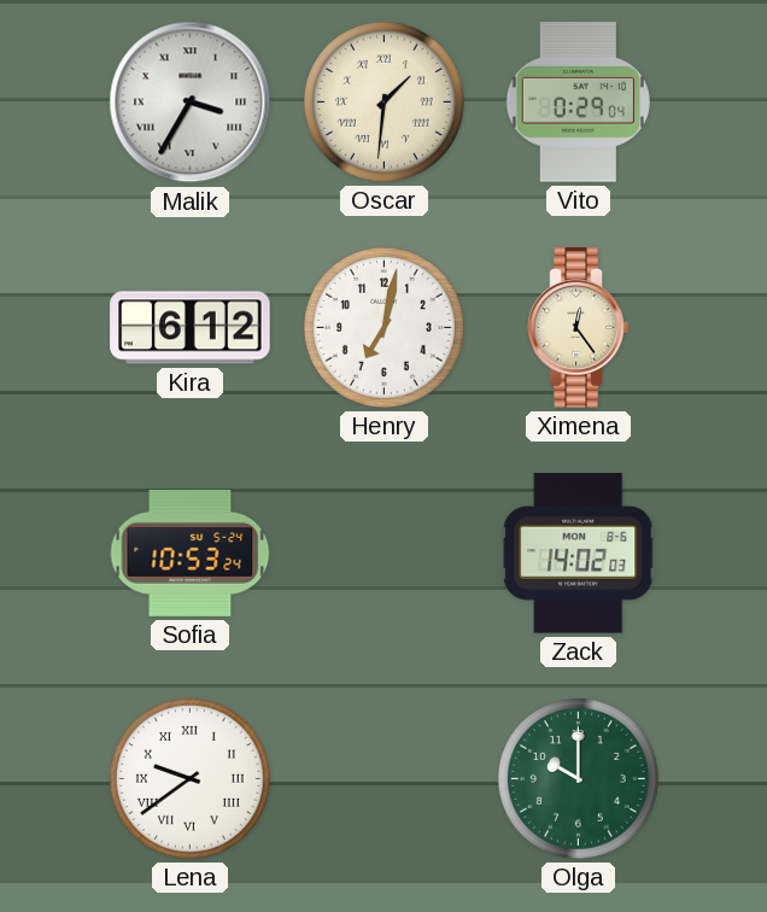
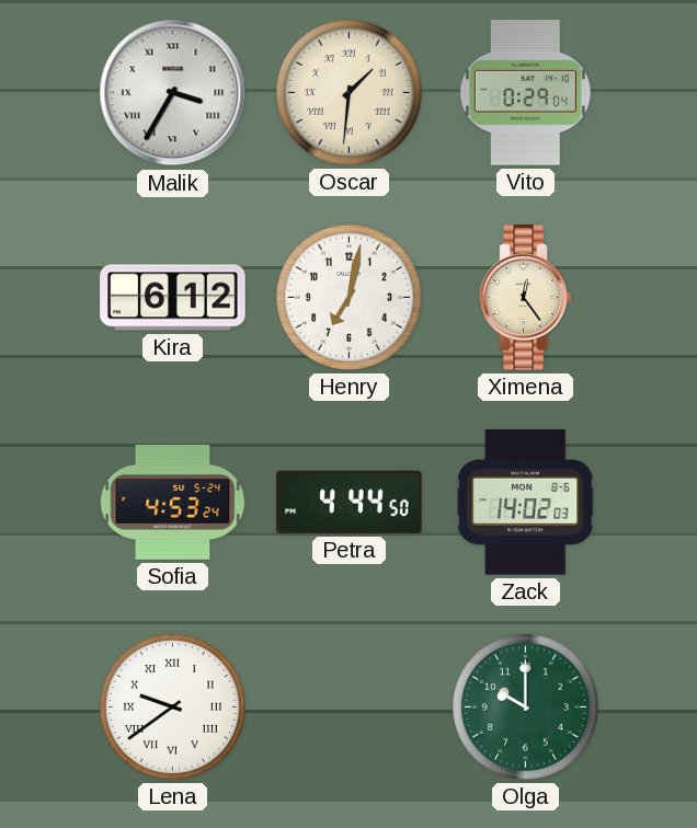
Sofia: 10:53 -> 4:53
Petra: none -> 4:44
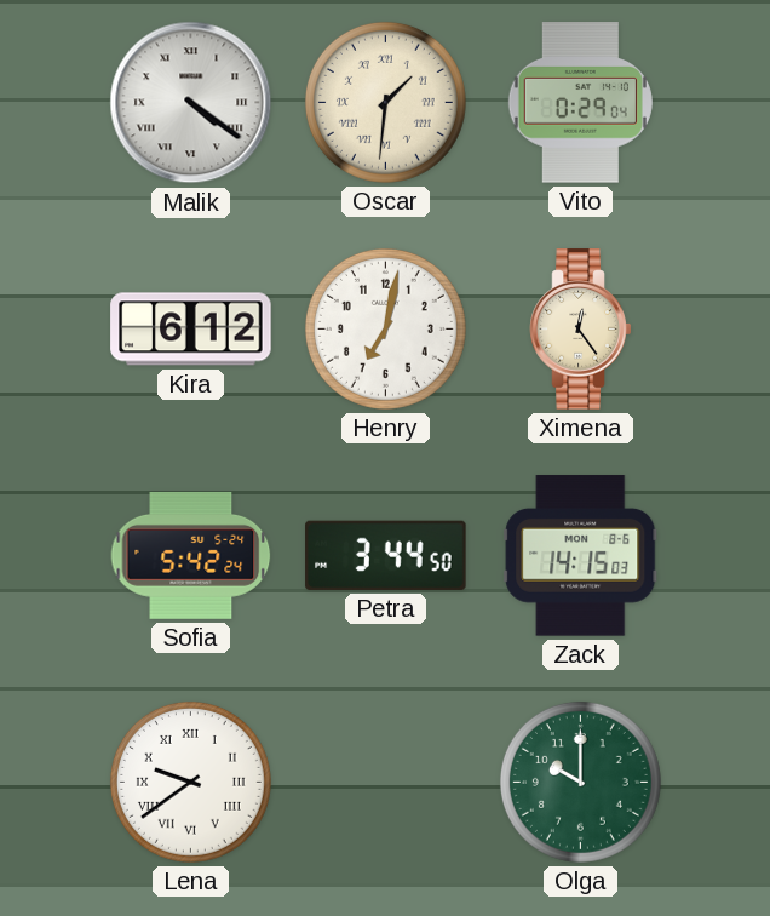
Malik: 3:35 -> 4:21
Sofia: 4:53 -> 5:42
Petra: 4:44 -> 3:44
Zack: 14:02 -> 14:15
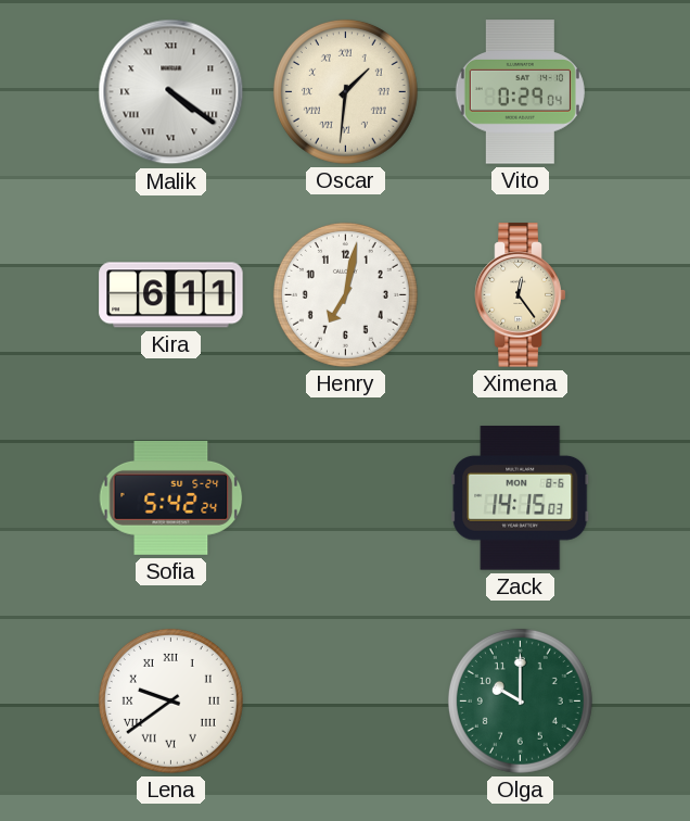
Kira: 6:12 -> 6:11
Petra: 3:44 -> none
